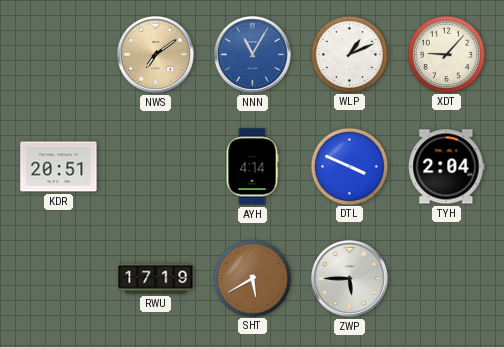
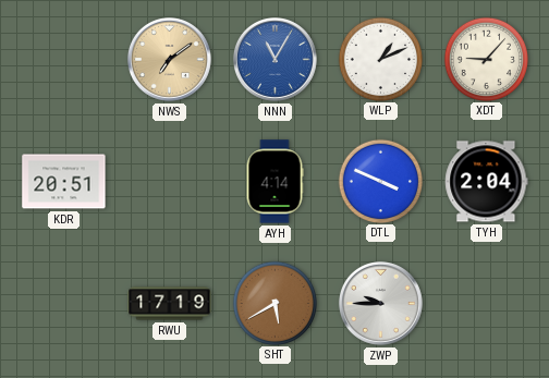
ZWP: 5:45 -> 9:45
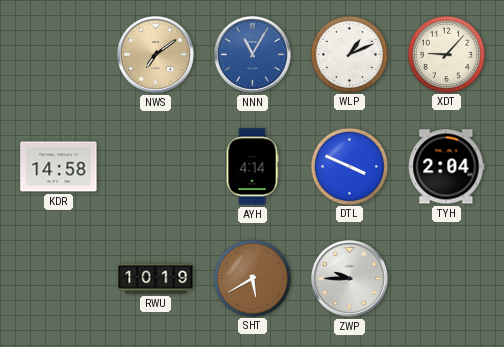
KDR: 20:51 -> 14:58
RWU: 17:19 -> 10:19
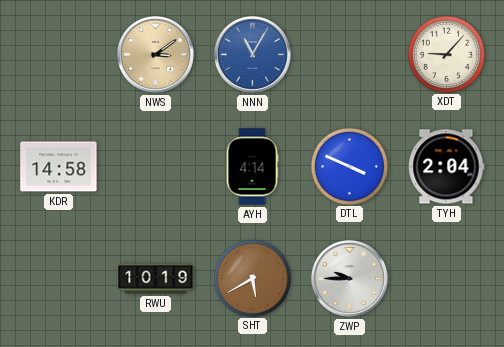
NWS: 7:09 -> 3:09
WLP: 1:11 -> none
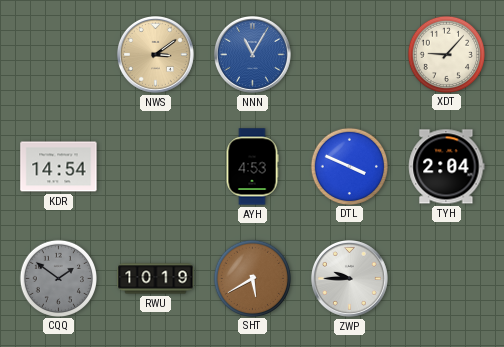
KDR: 14:58 -> 14:54
AYH: 4:14 -> 4:53
CQQ: none -> 1:51
